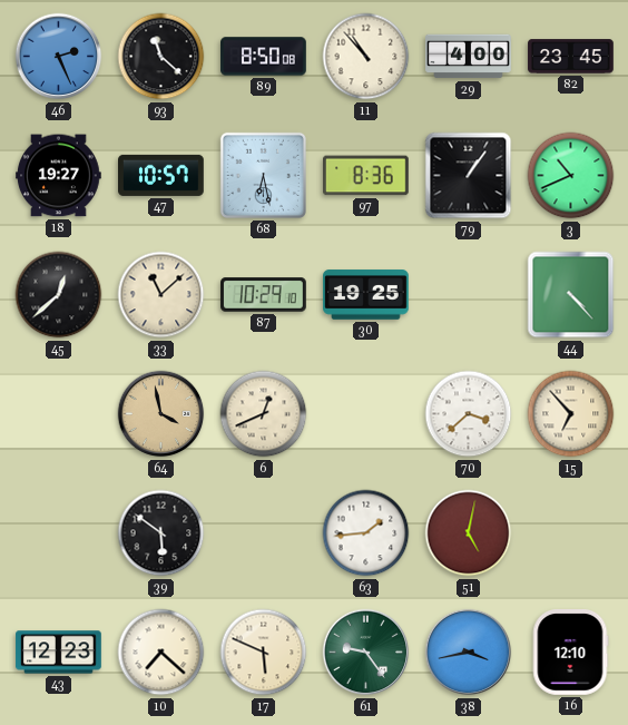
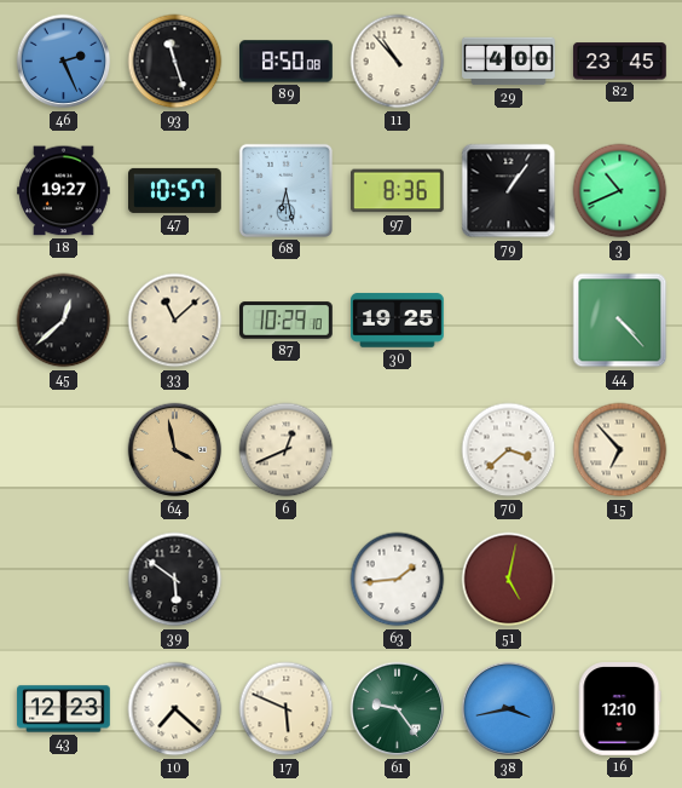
93: 11:22 -> 11:27
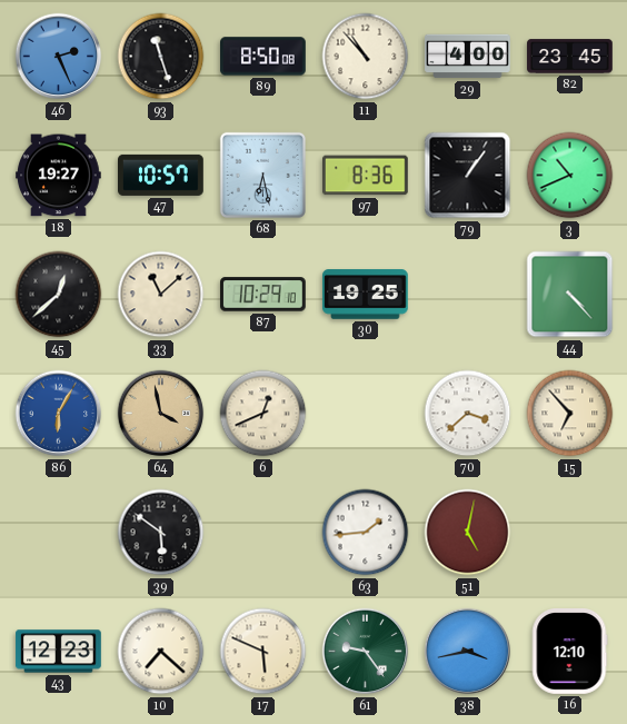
86: none -> 6:05
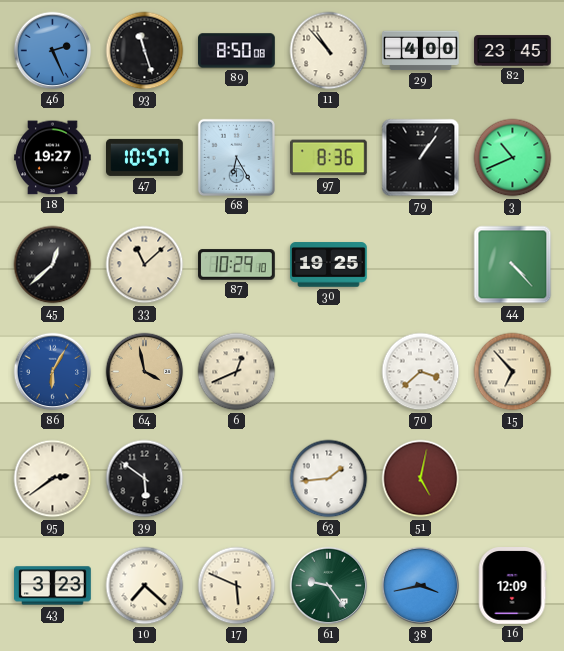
68: 6:28 -> 6:25
95: none -> 2:39
43: 12:23 -> 3:23
16: 12:10 -> 12:09
